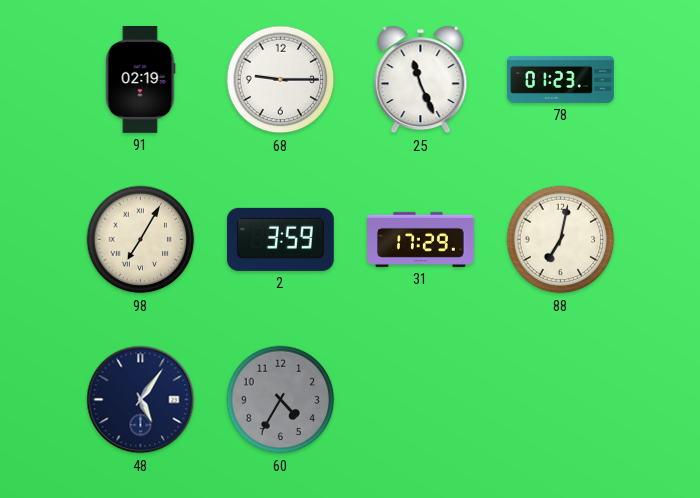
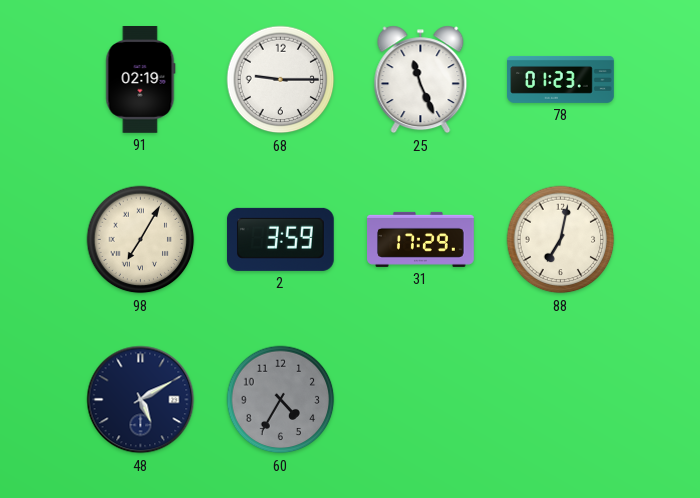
48: 5:06 -> 5:10
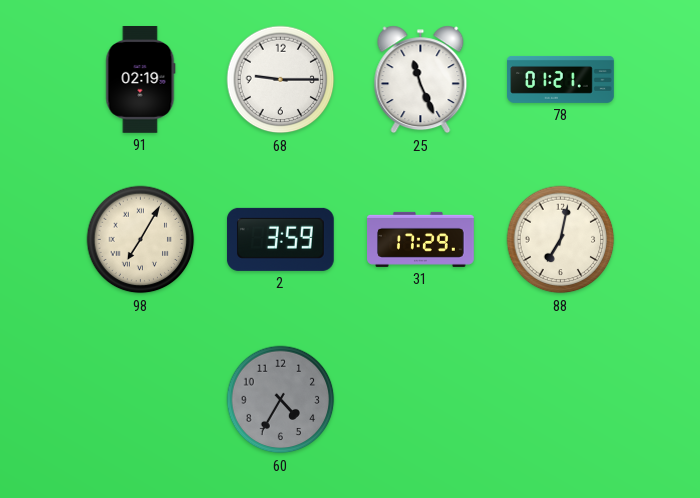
78: 01:23 -> 01:21
48: 5:10 -> none
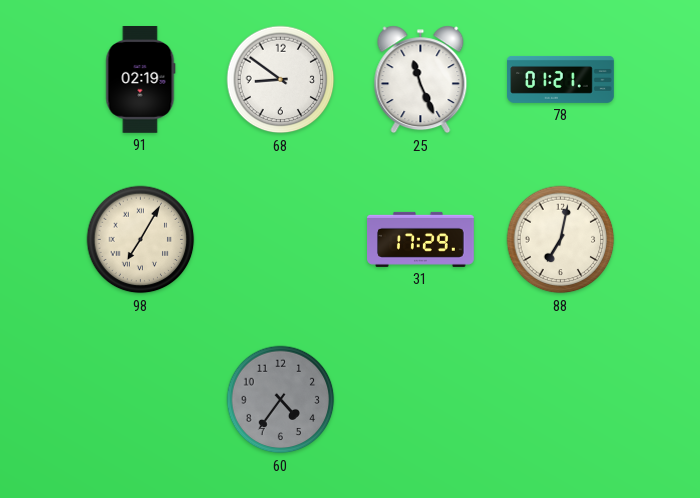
68: 9:15 -> 8:51
2: 3:59 -> none
60: 4:35 -> 4:36
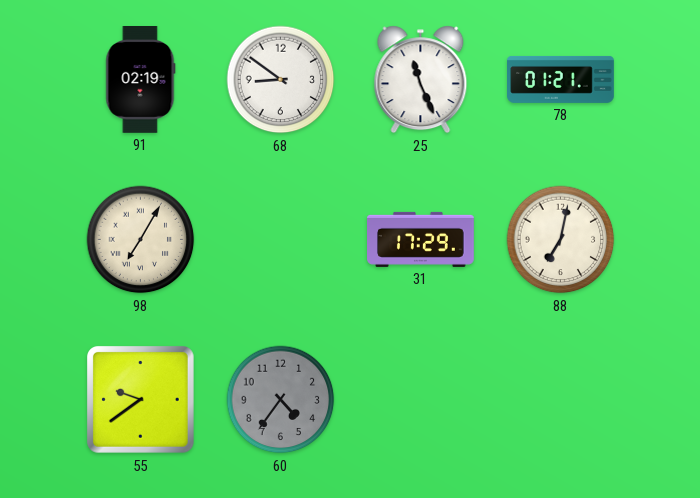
55: none -> 9:39
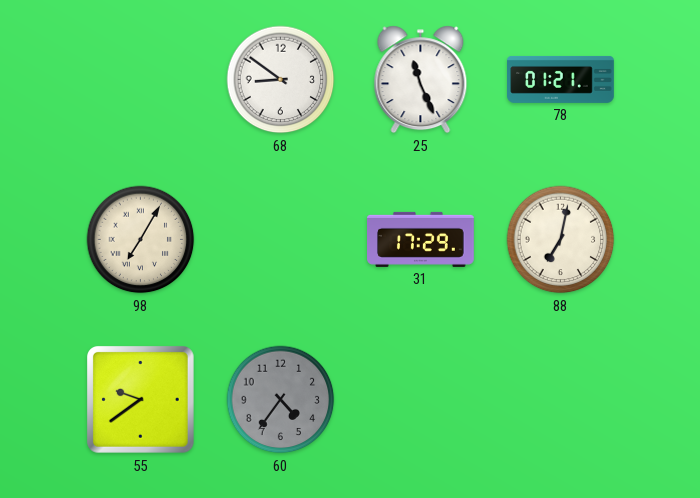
91: 02:19 -> none
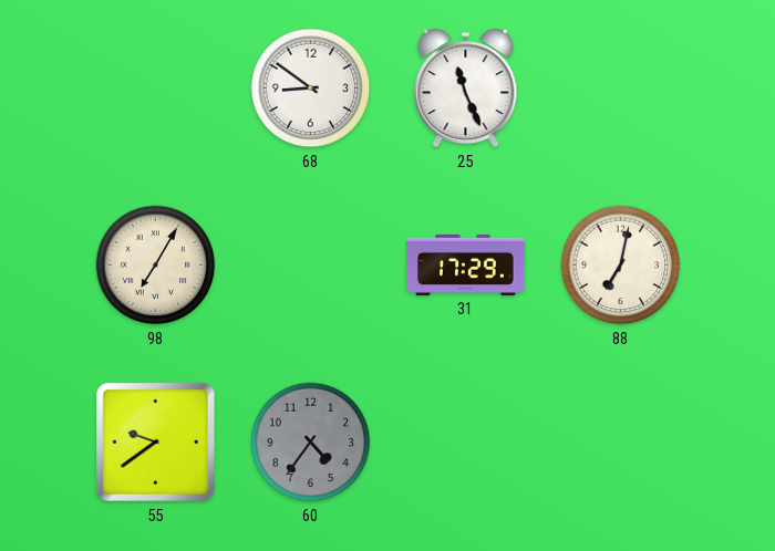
78: 01:21 -> none
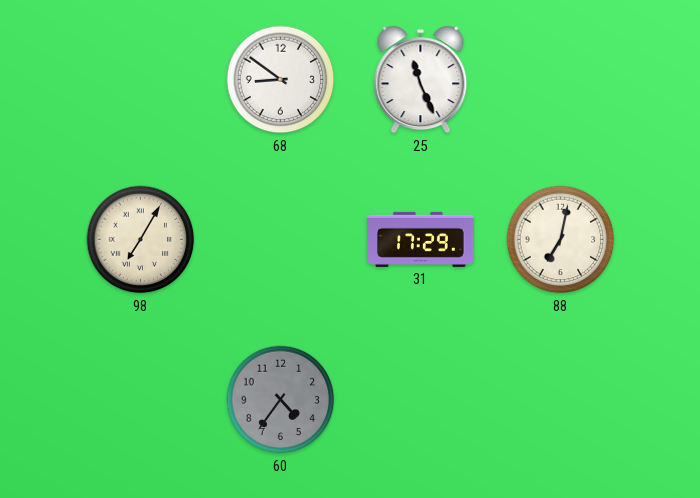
55: 9:39 -> none
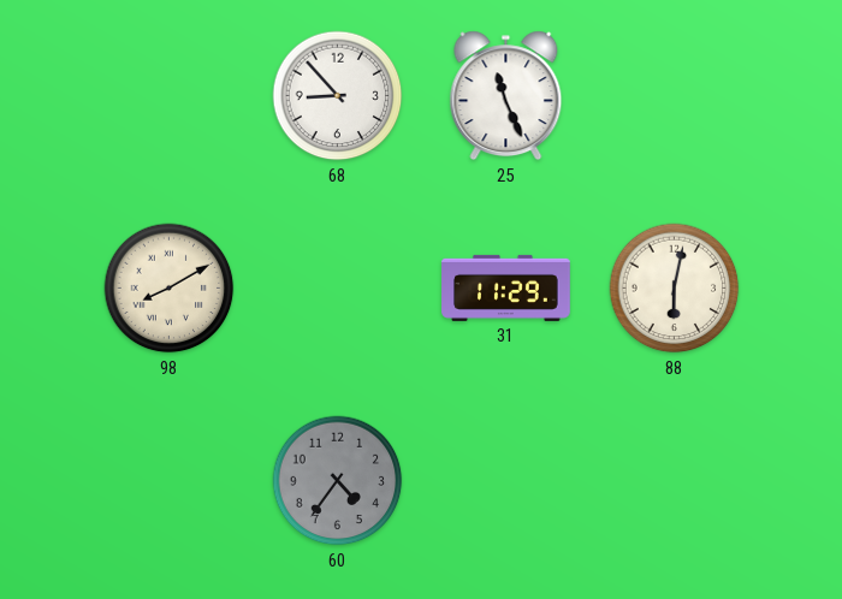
68: 8:51 -> 8:53
98: 7:05 -> 8:10
31: 17:29 -> 11:29
88: 7:02 -> 6:02
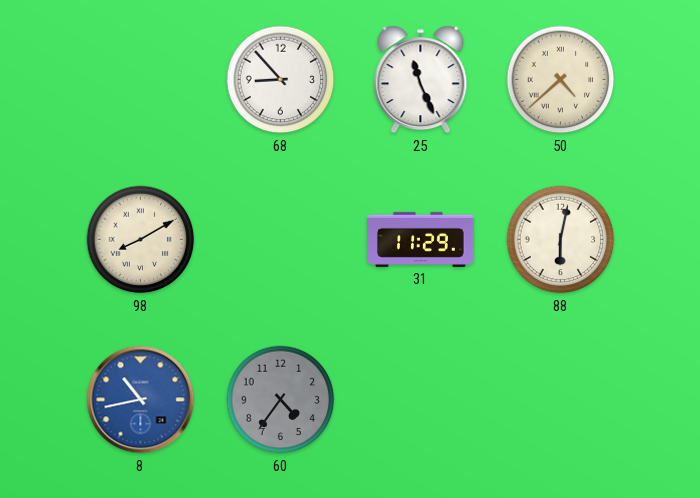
50: none -> 4:38
8: none -> 10:43
